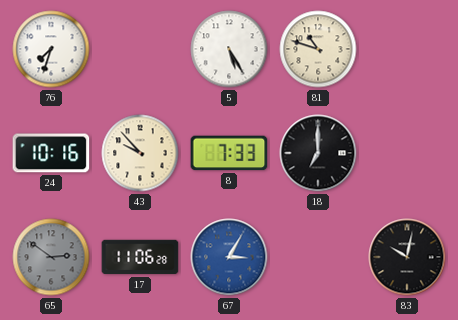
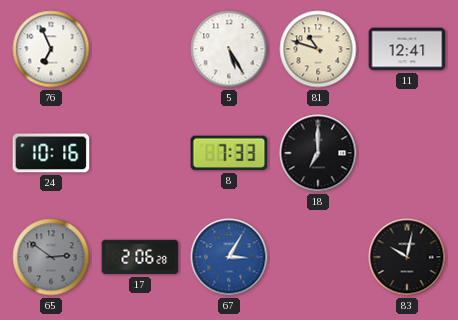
76: 7:33 -> 6:56
11: none -> 12:41
43: 9:53 -> none
17: 11:06 -> 2:06
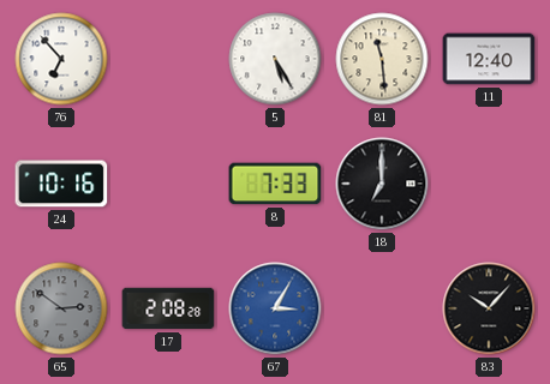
76: 6:56 -> 6:53
81: 10:48 -> 11:29
11: 12:41 -> 12:40
17: 2:06 -> 2:08
83: 10:02 -> 10:07
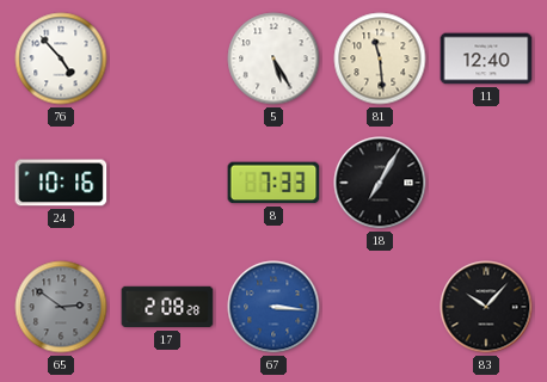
76: 6:53 -> 4:53
18: 7:00 -> 7:05
67: 3:05 -> 3:16
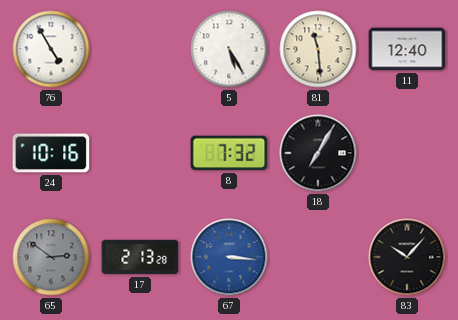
76: 4:53 -> 4:55
8: 7:33 -> 7:32
17: 2:08 -> 2:13
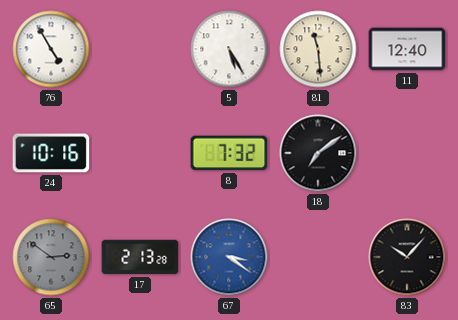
18: 7:05 -> 7:09
67: 3:16 -> 3:21
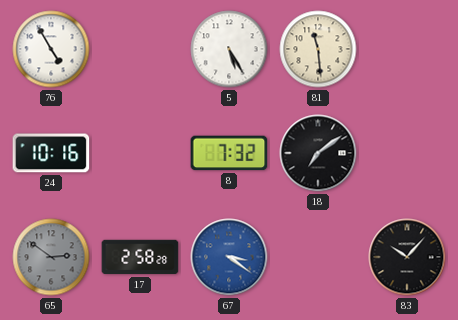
11: 12:40 -> none
17: 2:13 -> 2:58
